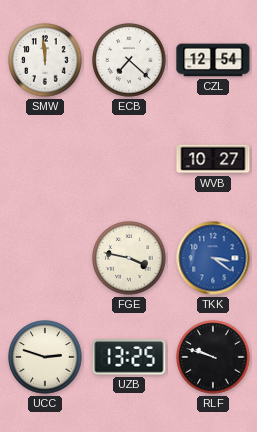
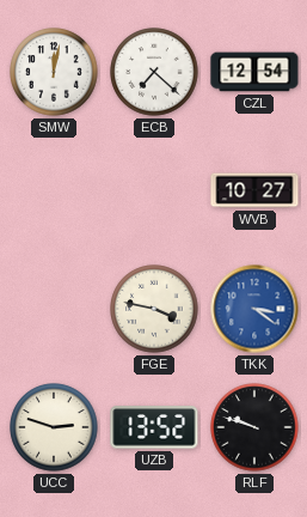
SMW: 11:59 -> 12:02
UZB: 13:25 -> 13:52
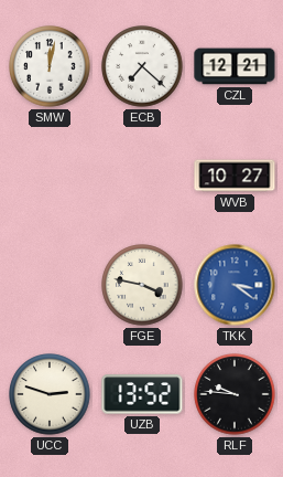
CZL: 12:54 -> 12:21
RLF: 9:48 -> 9:46
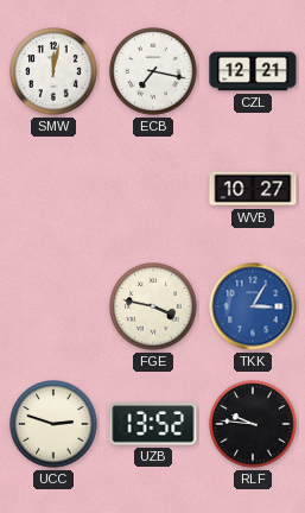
ECB: 7:22 -> 7:17
TKK: 3:21 -> 3:05
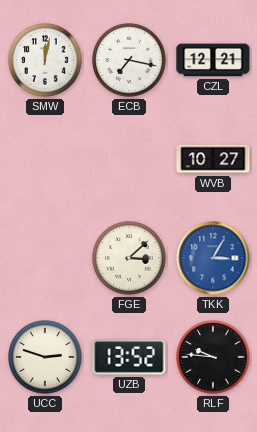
FGE: 3:47 -> 3:08
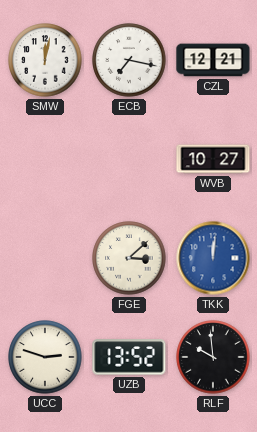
TKK: 3:05 -> 12:01
RLF: 9:46 -> 9:59
